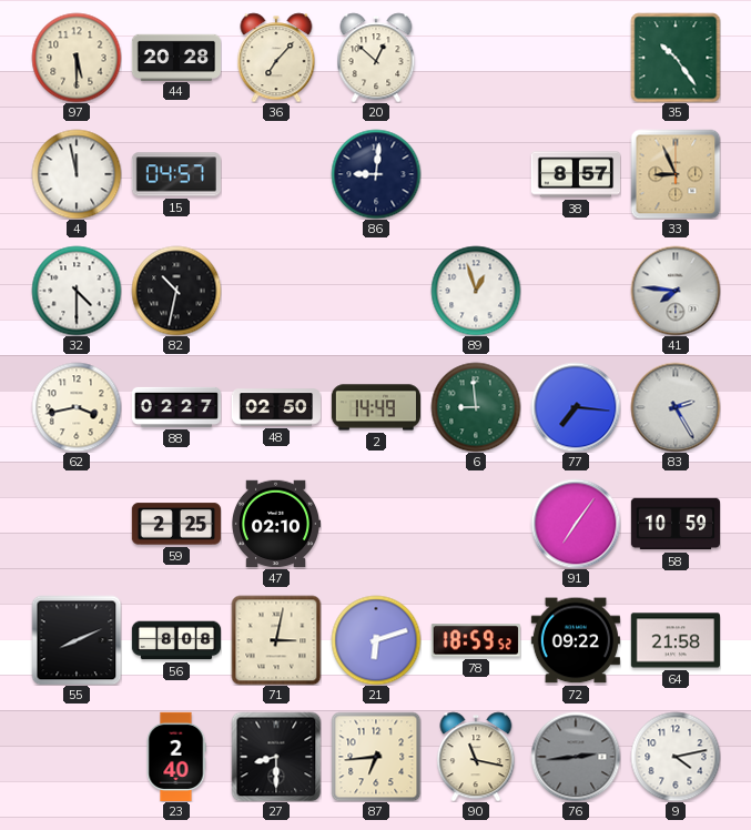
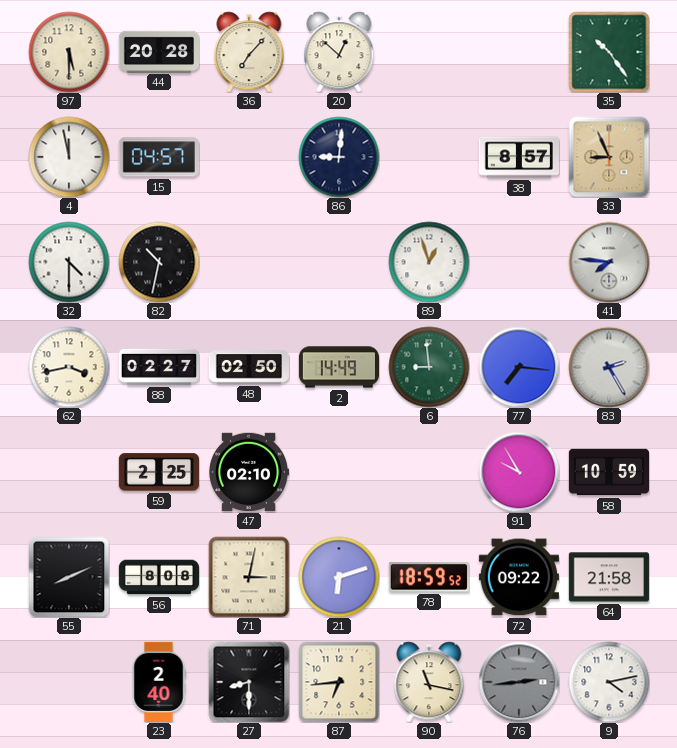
91: 7:06 -> 9:55
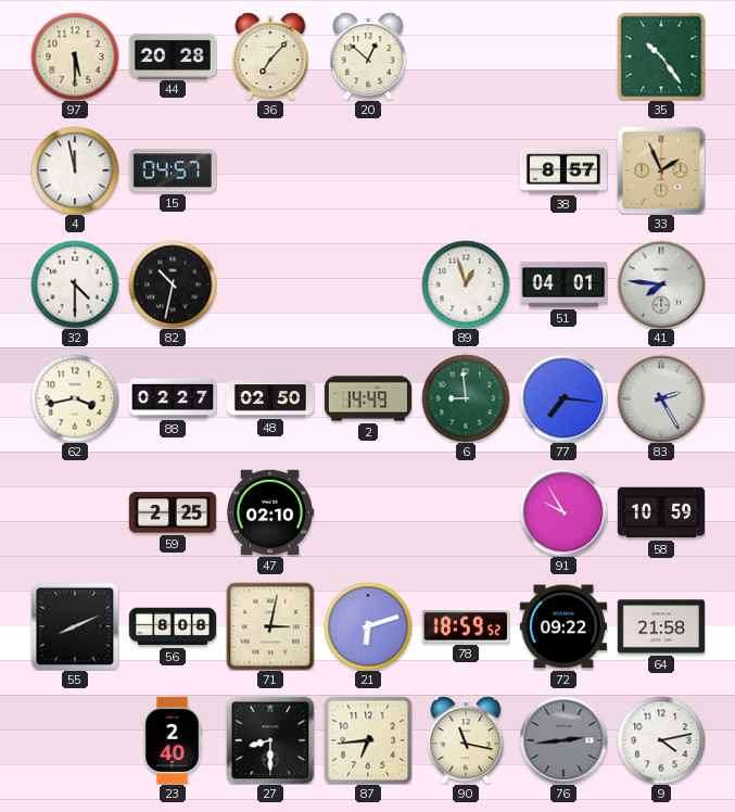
86: 9:01 -> none
33: 8:56 -> 1:56
51: none -> 04:01
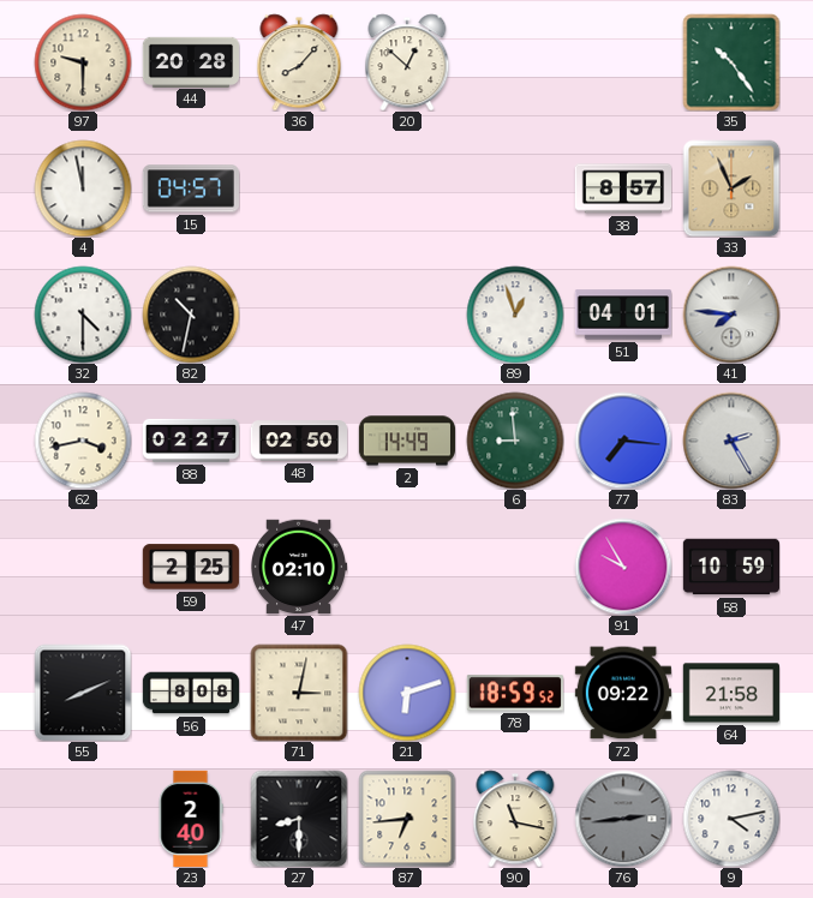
97: 5:30 -> 9:30
36: 7:07 -> 8:07
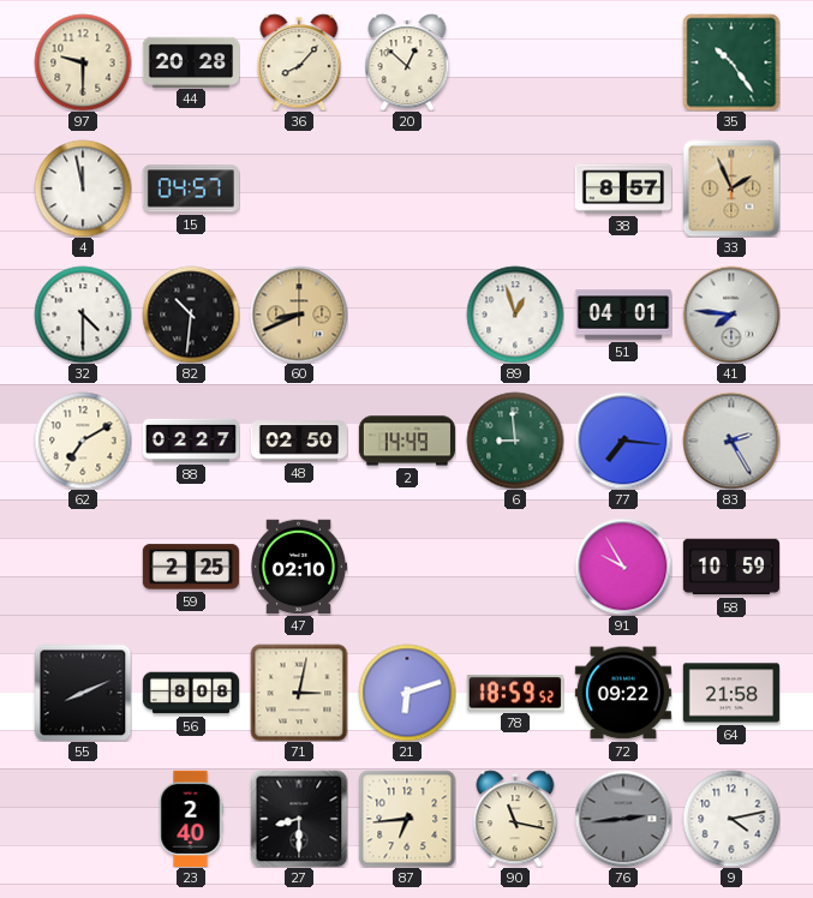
82: 10:32 -> 10:31
60: none -> 8:41
62: 3:43 -> 7:10
